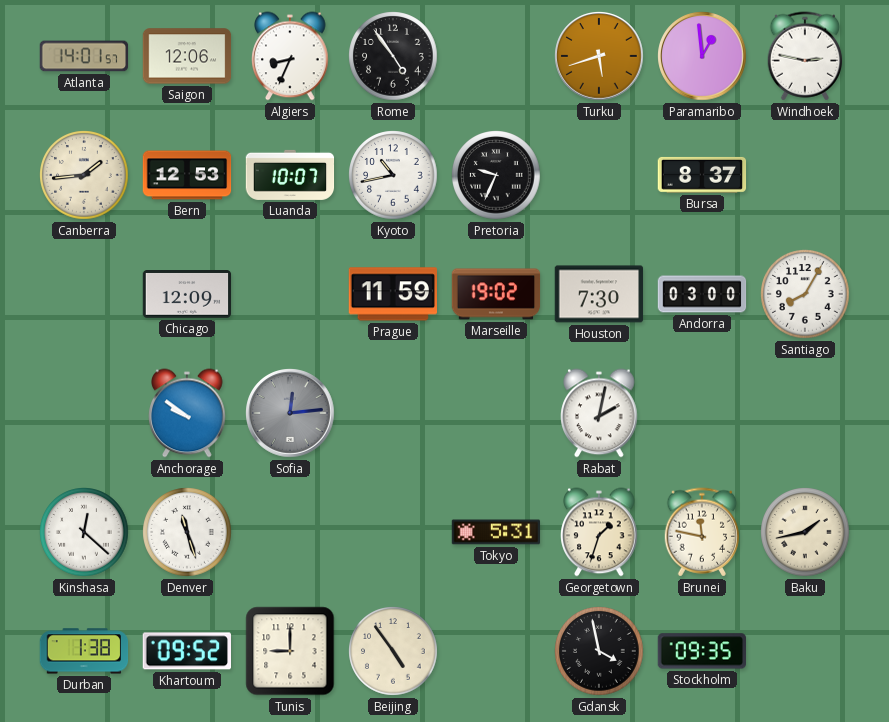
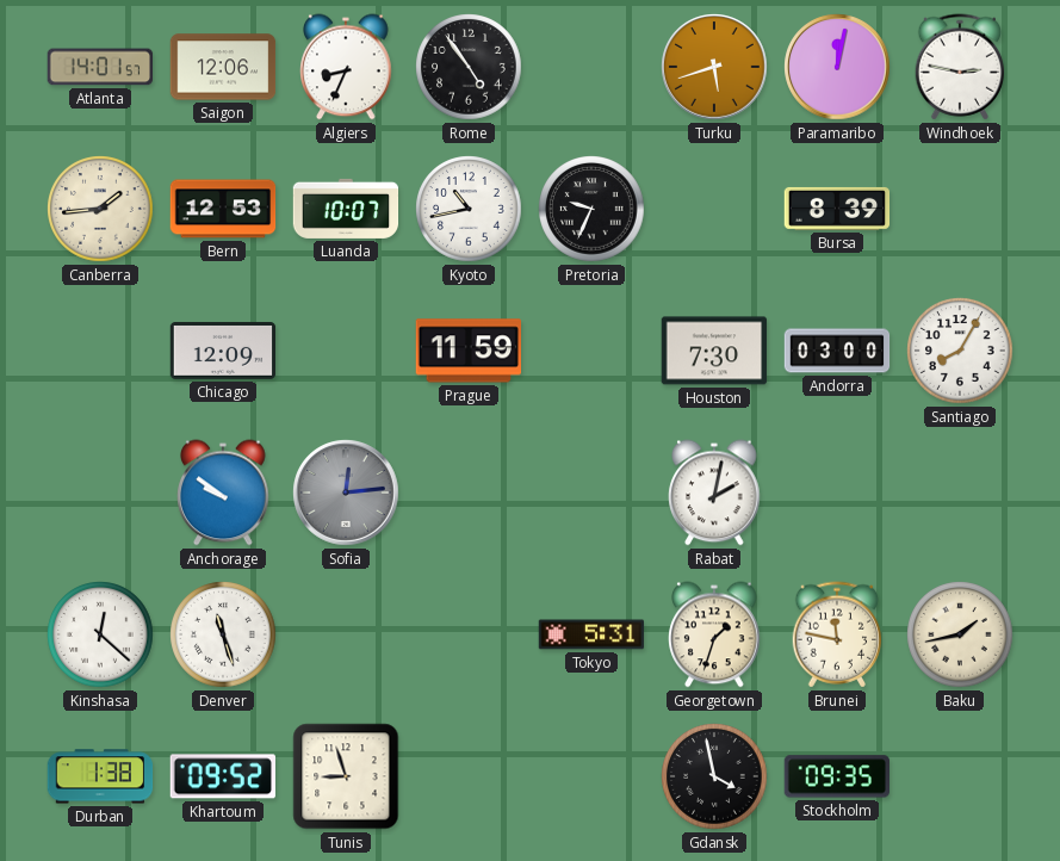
Paramaribo: 12:59 -> 12:02
Bursa: 8:37 -> 8:39
Marseille: 19:02 -> none
Tunis: 9:00 -> 8:57
Beijing: 4:54 -> none
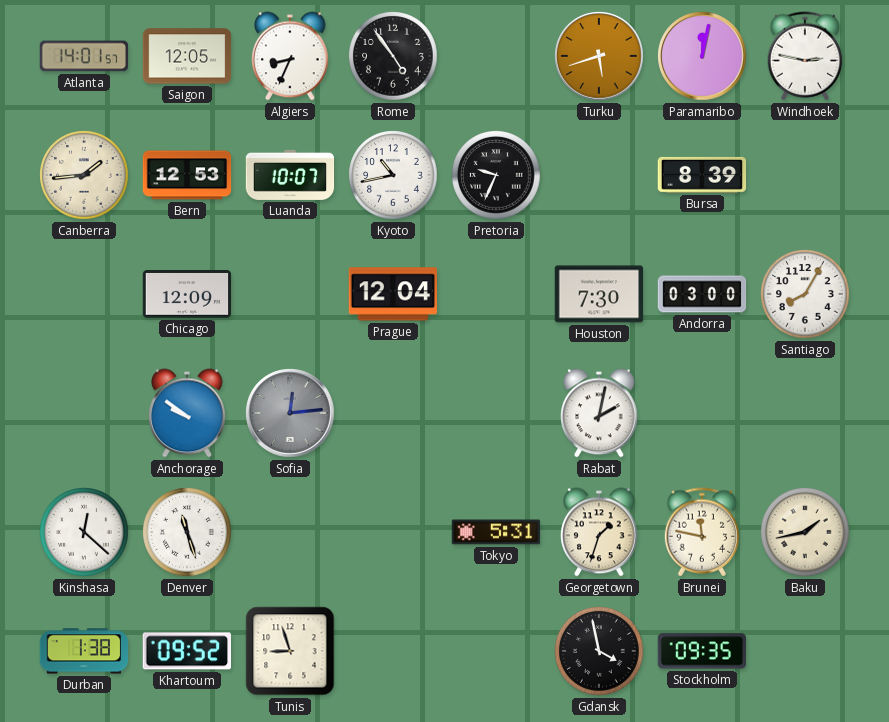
Saigon: 12:06 -> 12:05
Prague: 11:59 -> 12:04
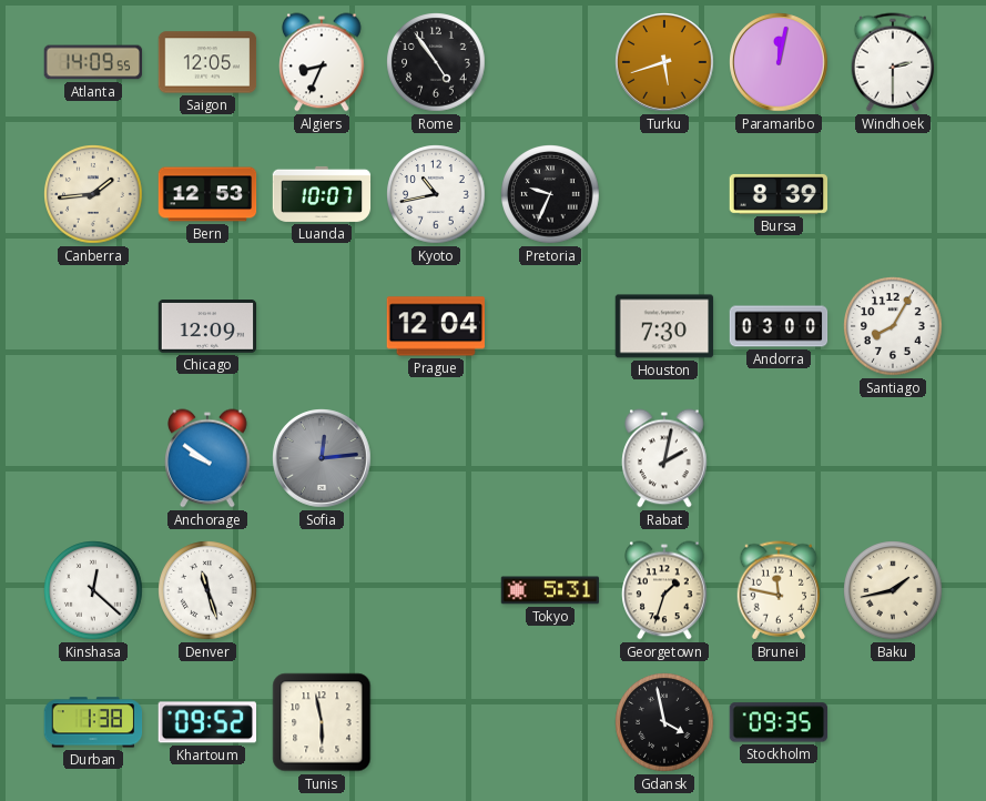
Atlanta: 14:01 -> 14:09
Windhoek: 2:47 -> 2:30
Tunis: 8:57 -> 5:58
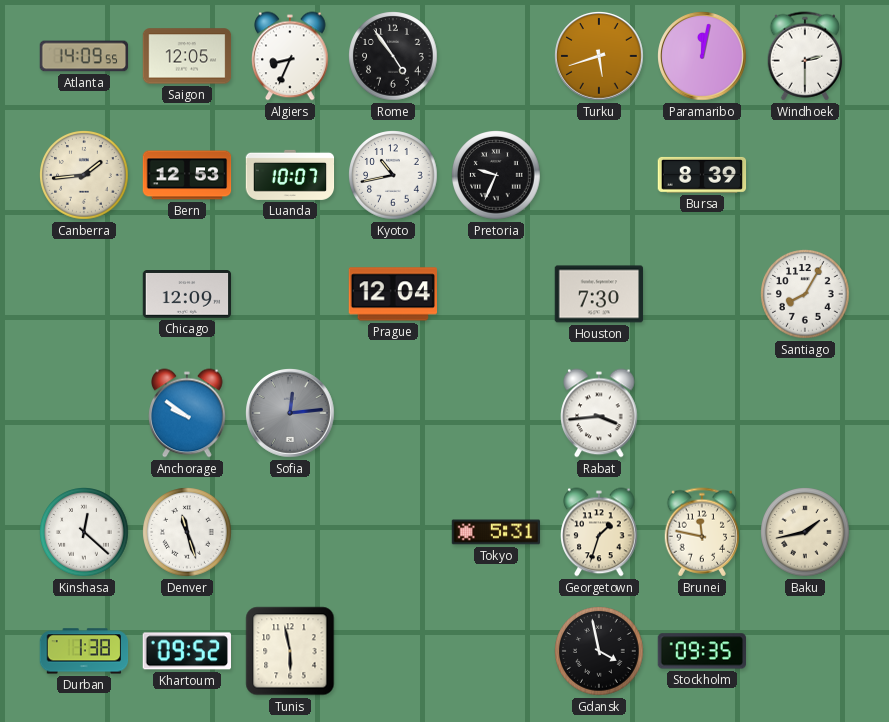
Andorra: 03:00 -> none
Rabat: 2:02 -> 3:44
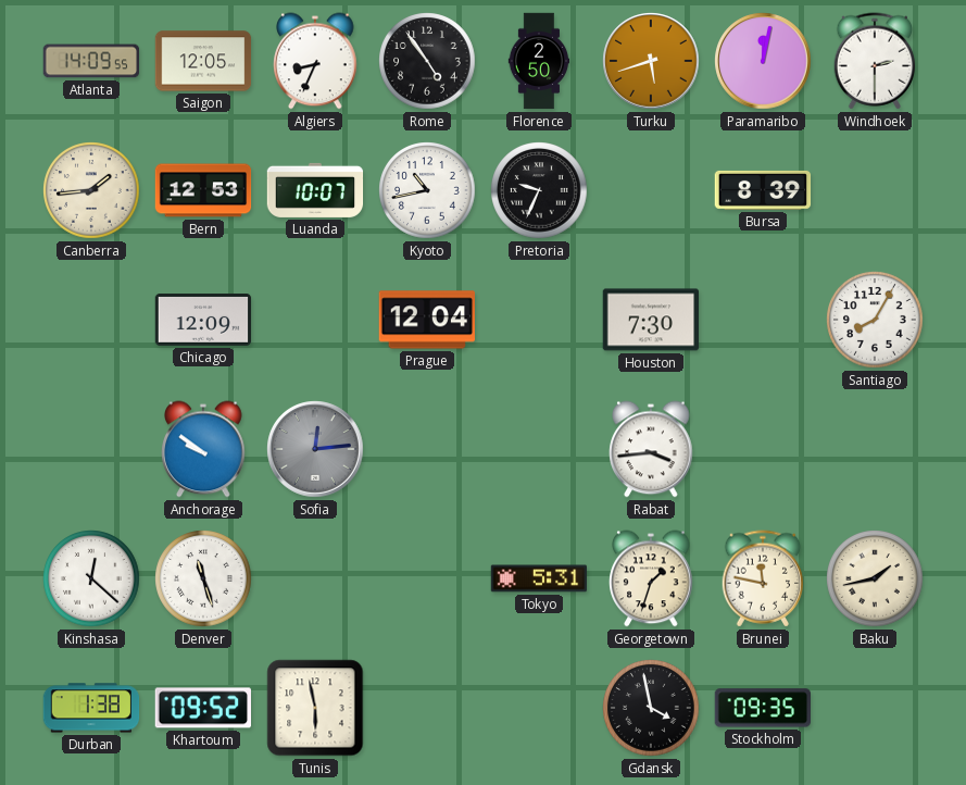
Florence: none -> 2:50
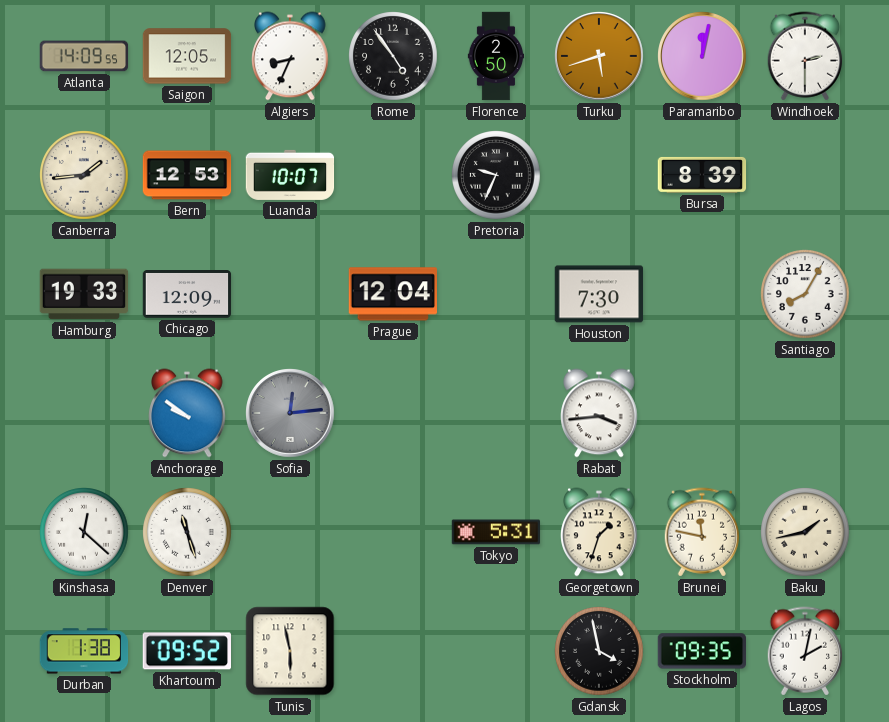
Kyoto: 10:43 -> none
Hamburg: none -> 19:33
Lagos: none -> 2:02
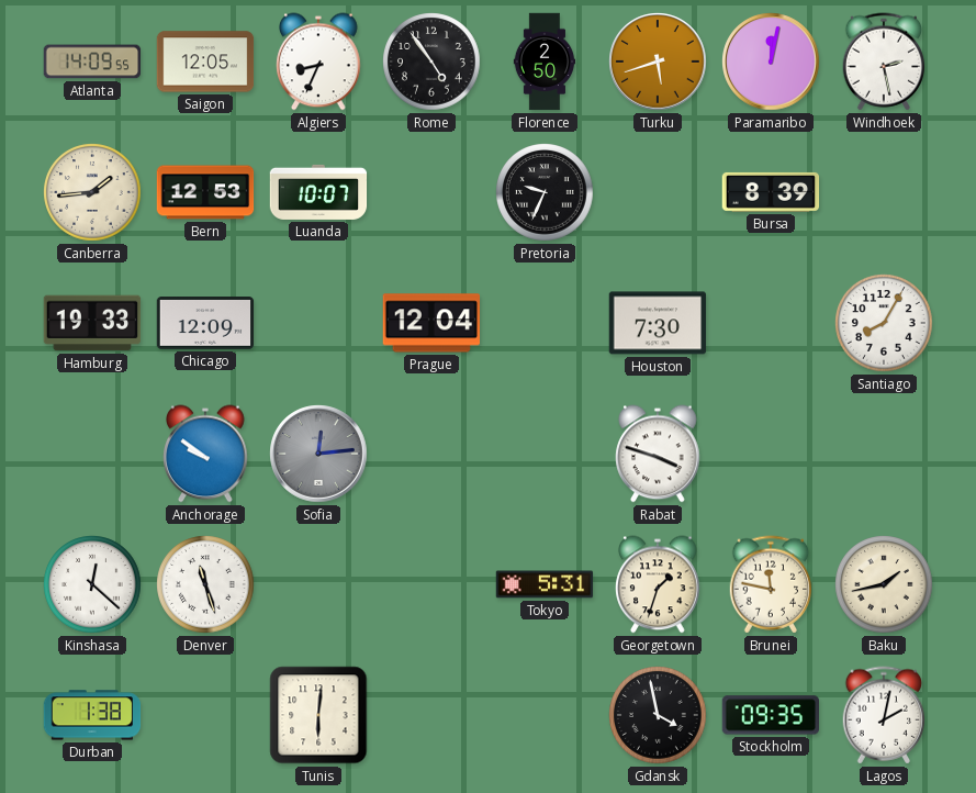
Windhoek: 2:30 -> 2:28
Rabat: 3:44 -> 3:48
Khartoum: 09:52 -> none
Tunis: 5:58 -> 6:01
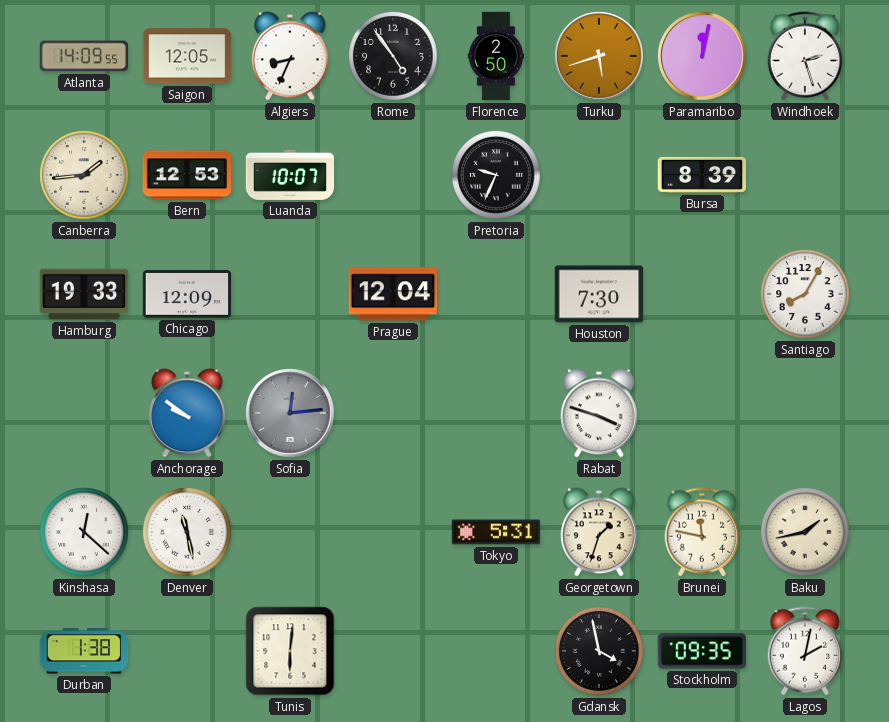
Windhoek: 2:28 -> 2:27
Denver: 11:27 -> 11:28
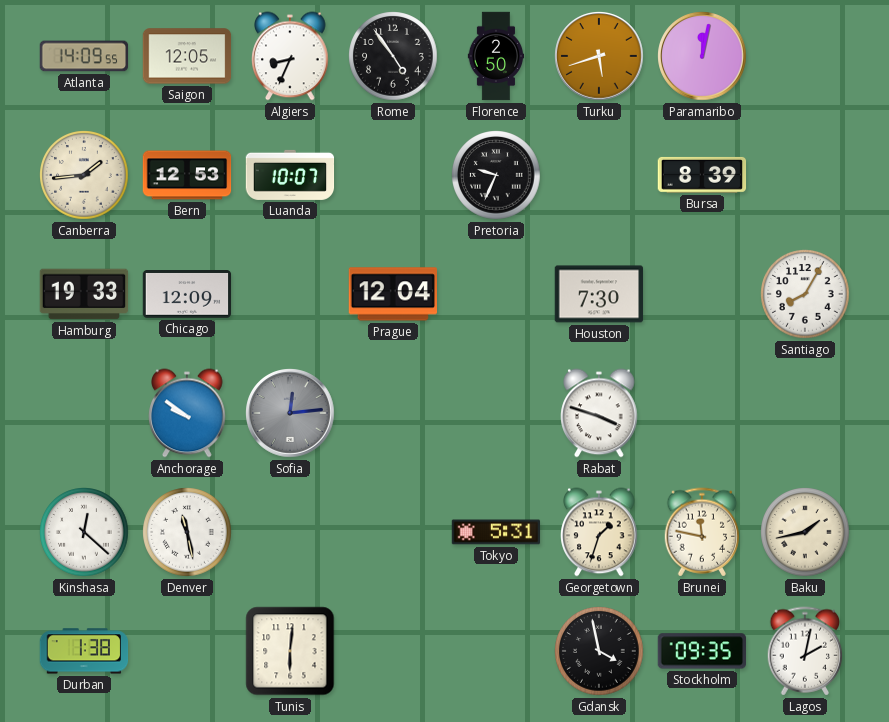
Windhoek: 2:27 -> none
